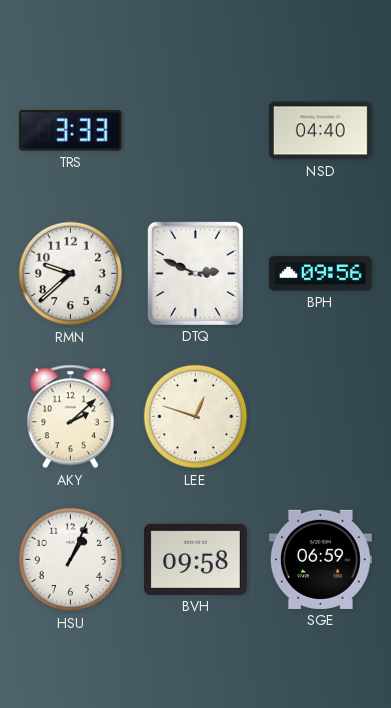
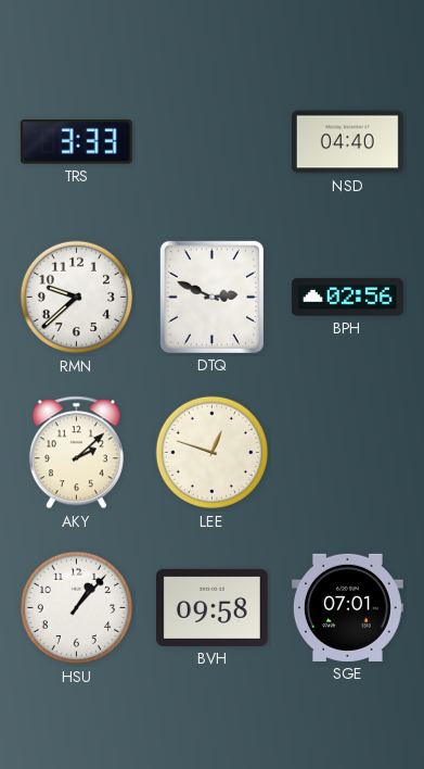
BPH: 09:56 -> 02:56
HSU: 1:04 -> 1:07
SGE: 06:59 -> 07:01
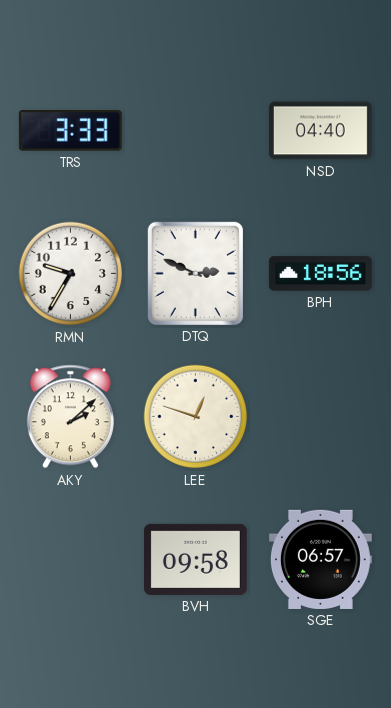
RMN: 9:38 -> 9:35
BPH: 02:56 -> 18:56
HSU: 1:07 -> none
SGE: 07:01 -> 06:57
